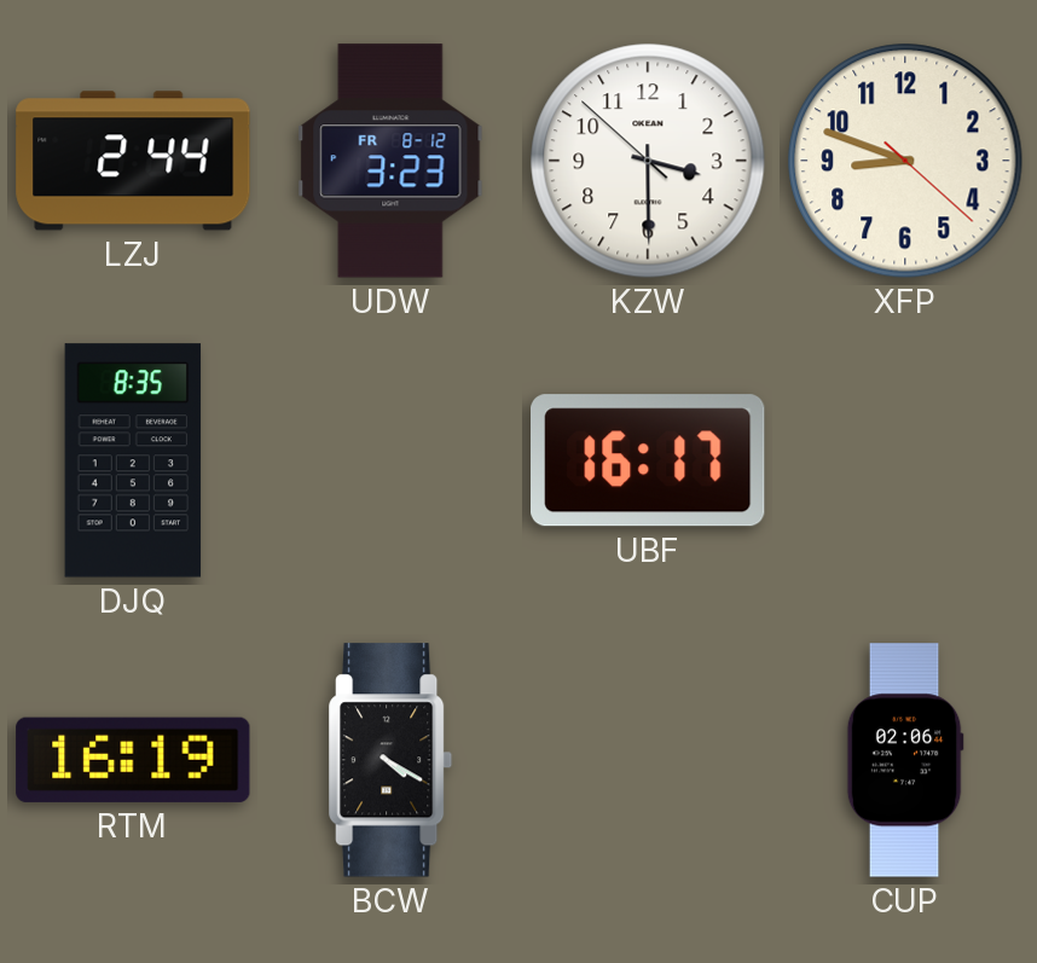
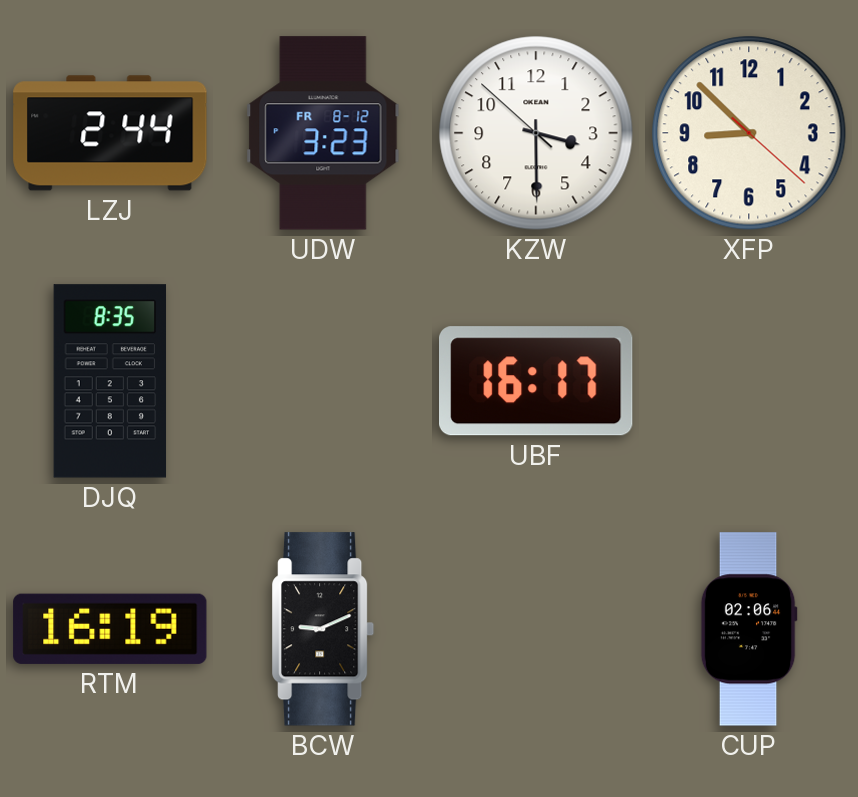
XFP: 8:48 -> 8:52
BCW: 4:20 -> 9:11
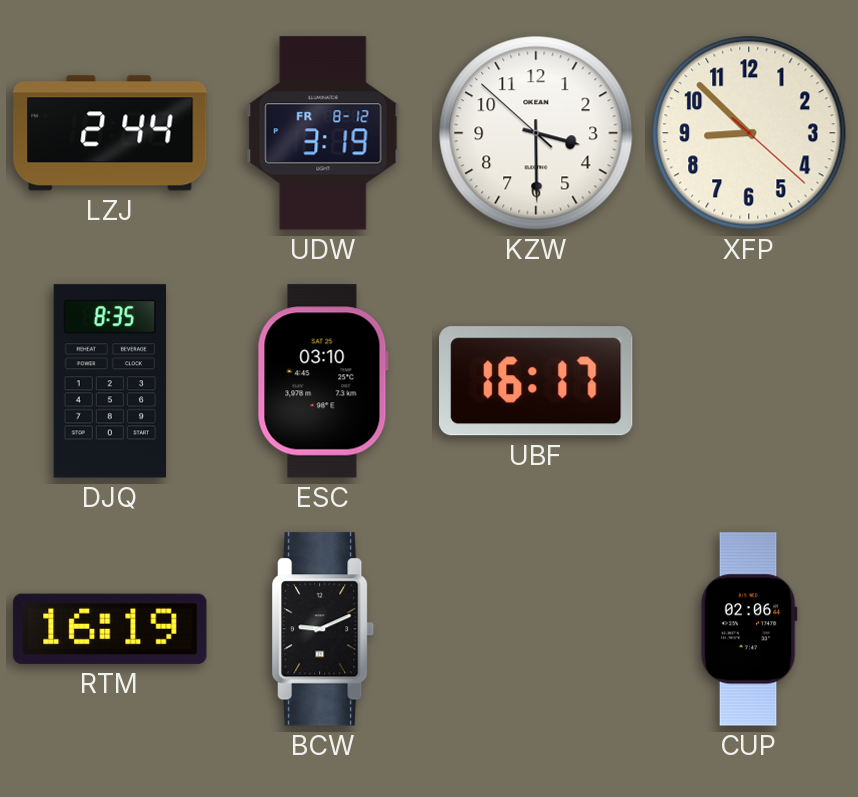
UDW: 3:23 -> 3:19
ESC: none -> 03:10
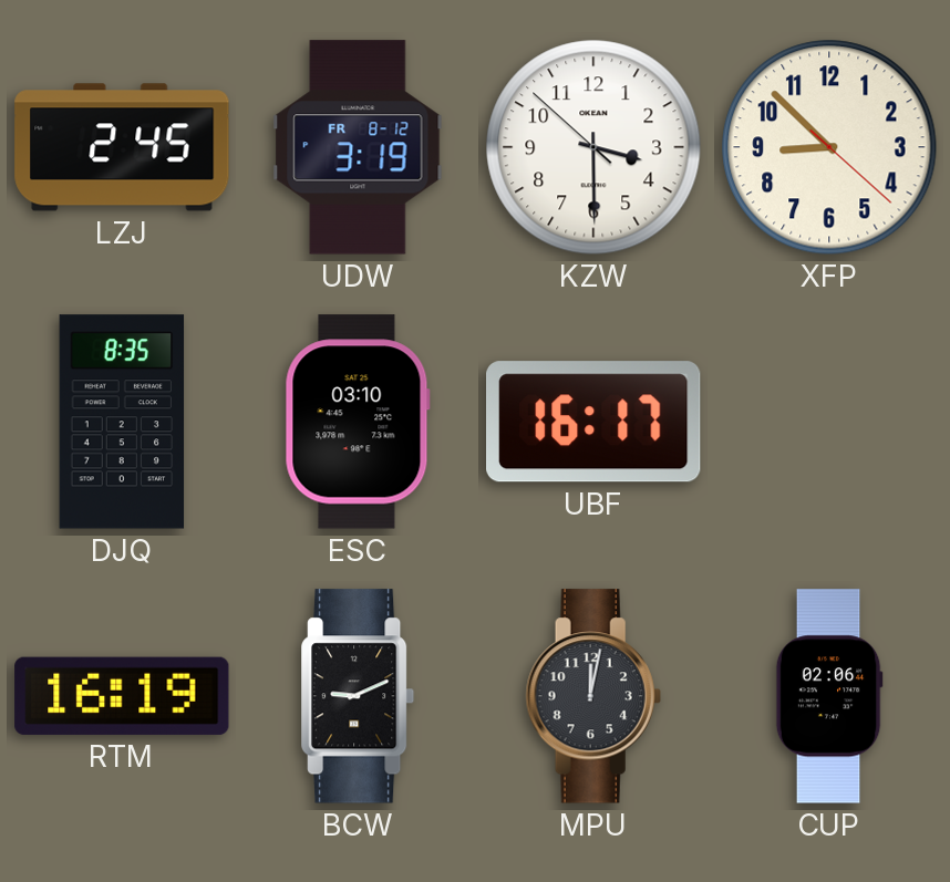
LZJ: 2:44 -> 2:45
MPU: none -> 12:02
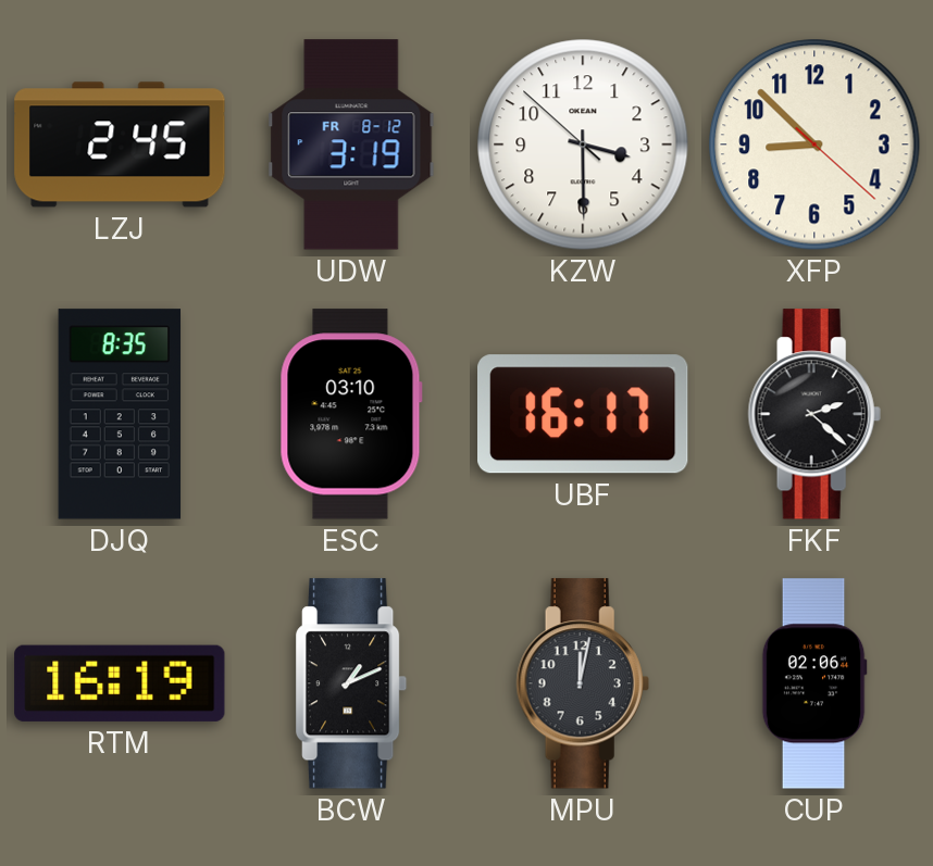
FKF: none -> 2:22
BCW: 9:11 -> 1:11
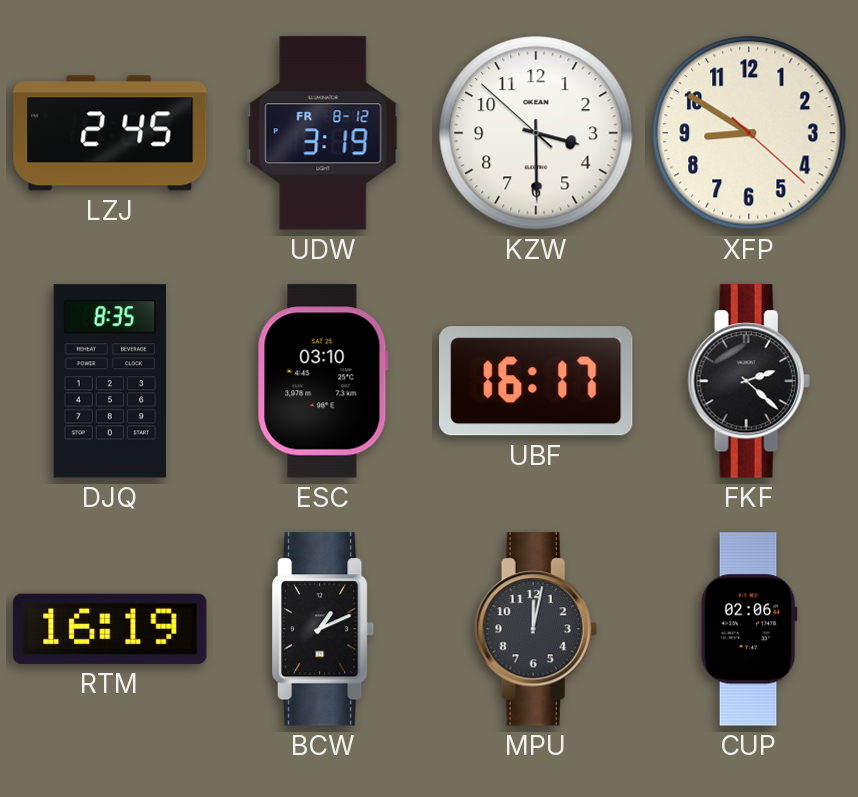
XFP: 8:52 -> 8:50
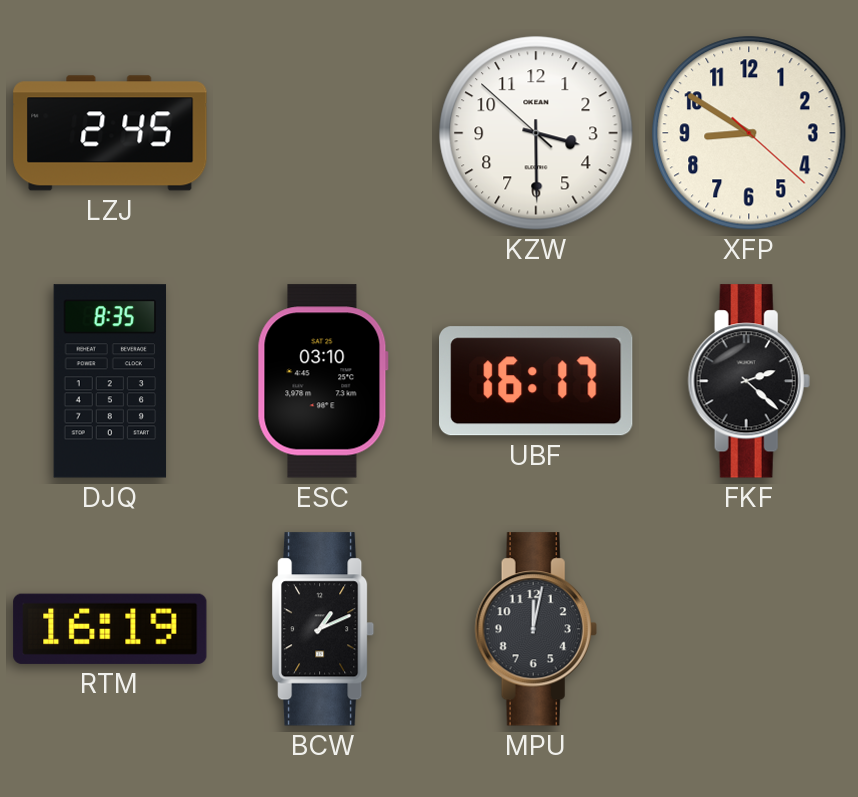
UDW: 3:19 -> none
CUP: 02:06 -> none
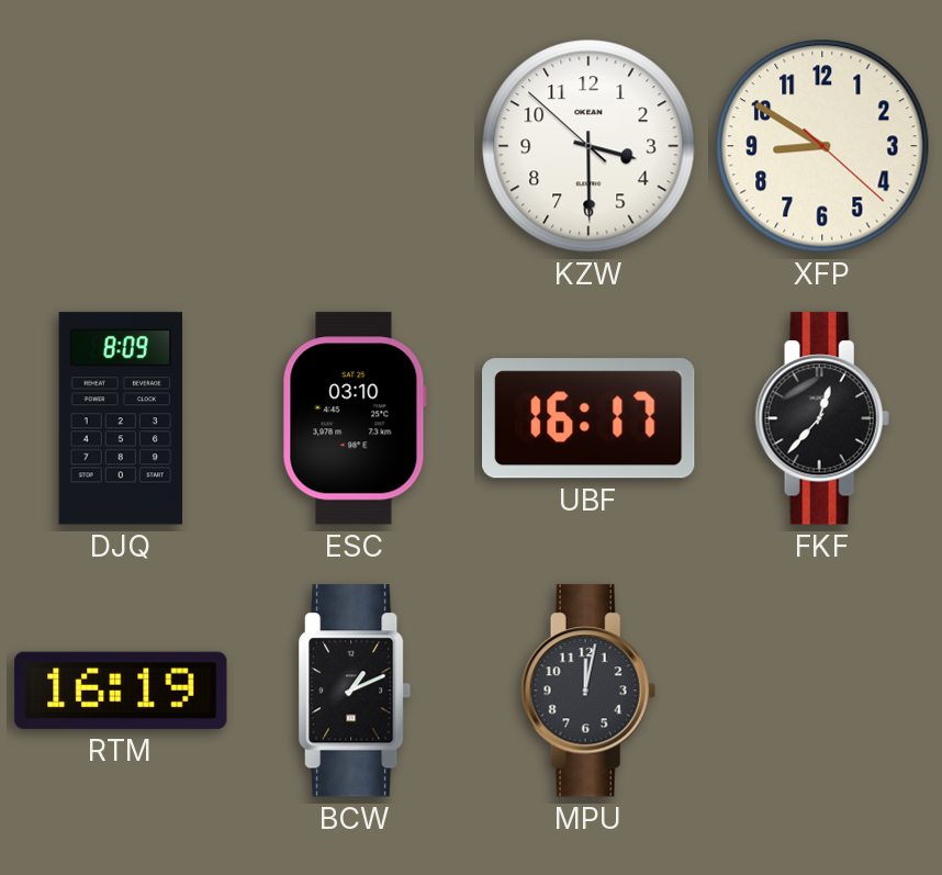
LZJ: 2:45 -> none
DJQ: 8:35 -> 8:09
FKF: 2:22 -> 12:37
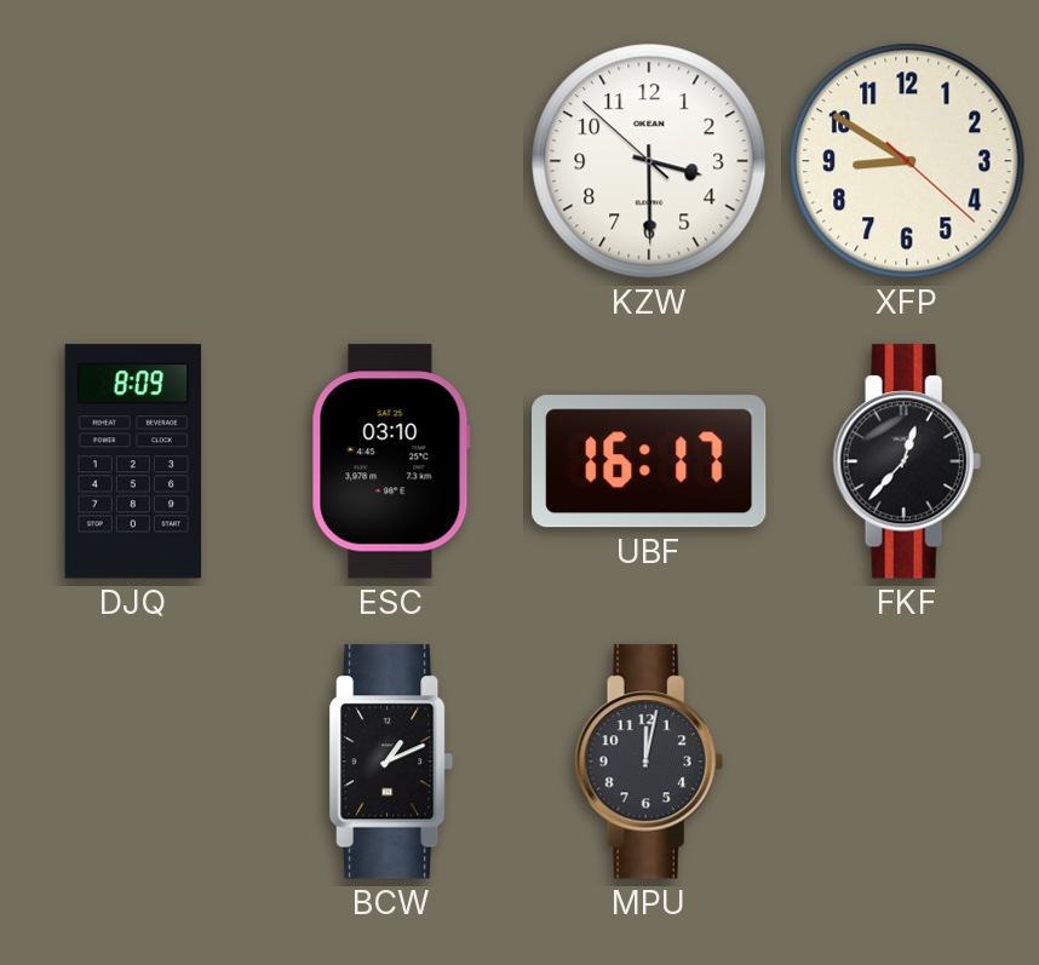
RTM: 16:19 -> none
